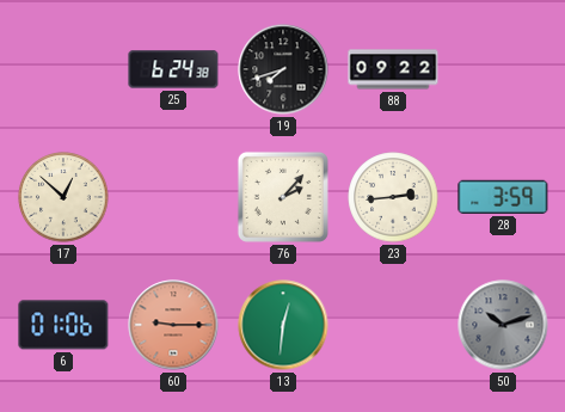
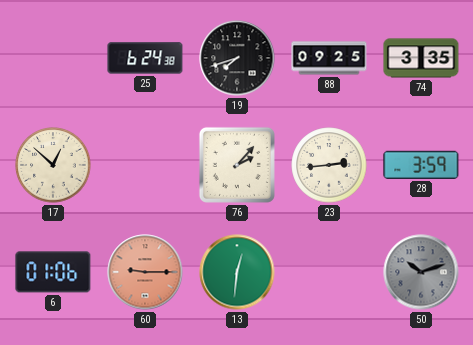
88: 09:22 -> 09:25
74: none -> 3:35
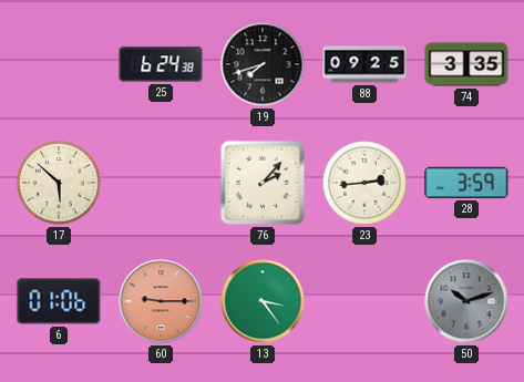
17: 12:52 -> 5:52
13: 12:31 -> 3:24
